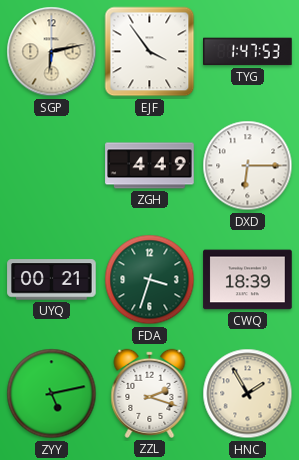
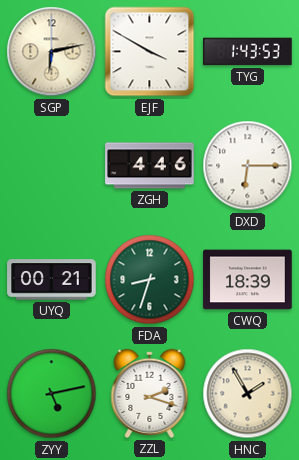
EJF: 3:54 -> 3:50
TYG: 1:47 -> 1:43
ZGH: 4:49 -> 4:46
FDA: 3:33 -> 8:33
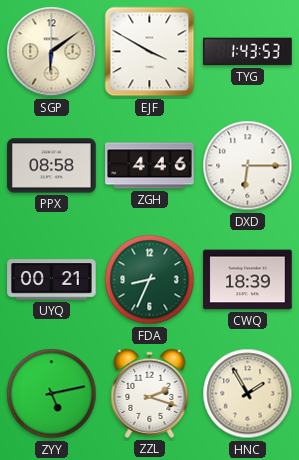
SGP: 6:13 -> 6:09
PPX: none -> 08:58
FDA: 8:33 -> 8:34
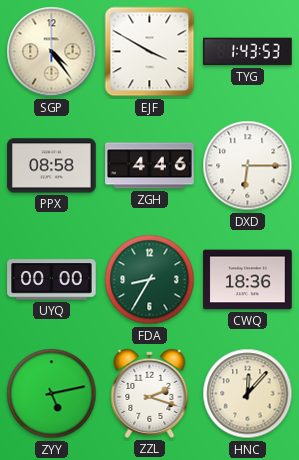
SGP: 6:09 -> 4:24
UYQ: 00:21 -> 00:00
FDA: 8:34 -> 8:35
CWQ: 18:39 -> 18:36
HNC: 1:55 -> 12:07
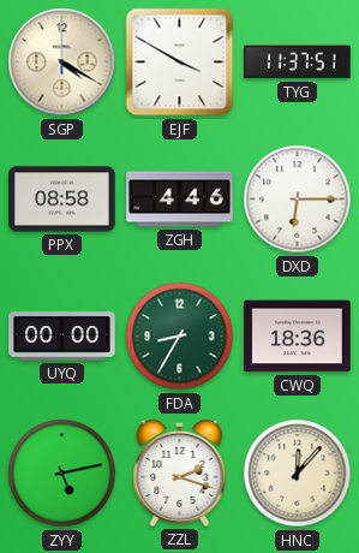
SGP: 4:24 -> 4:20
TYG: 1:43 -> 11:37
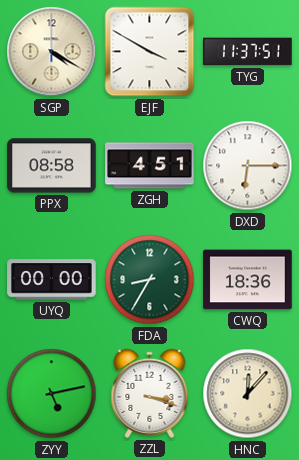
ZGH: 4:46 -> 4:51
ZZL: 2:18 -> 3:18
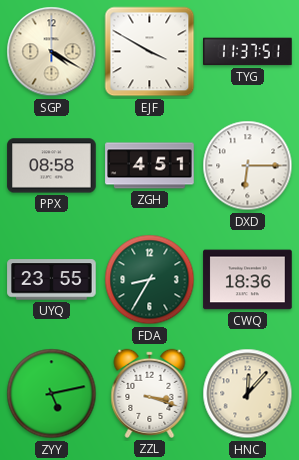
UYQ: 00:00 -> 23:55
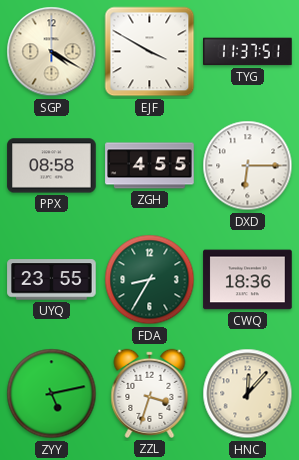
ZGH: 4:51 -> 4:55
ZZL: 3:18 -> 3:33
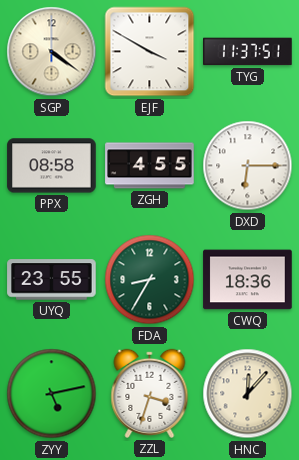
SGP: 4:20 -> 4:21
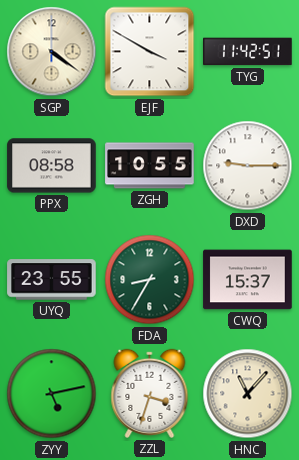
TYG: 11:37 -> 11:42
ZGH: 4:55 -> 10:55
DXD: 6:15 -> 9:15
CWQ: 18:36 -> 15:37
HNC: 12:07 -> 11:07
